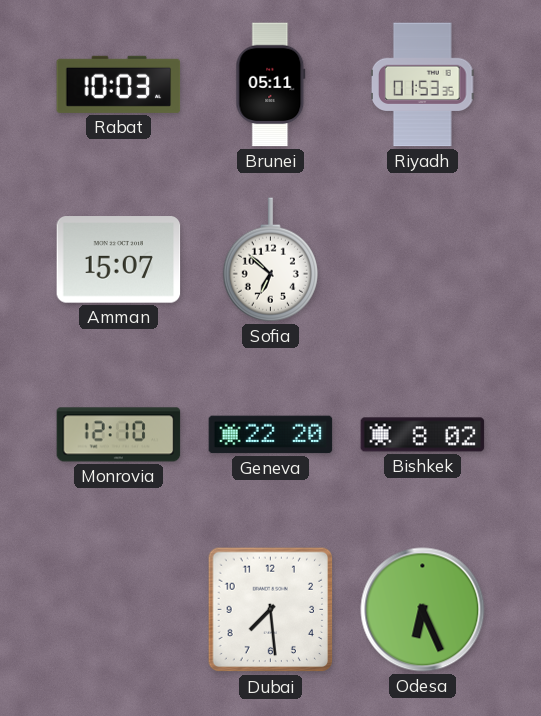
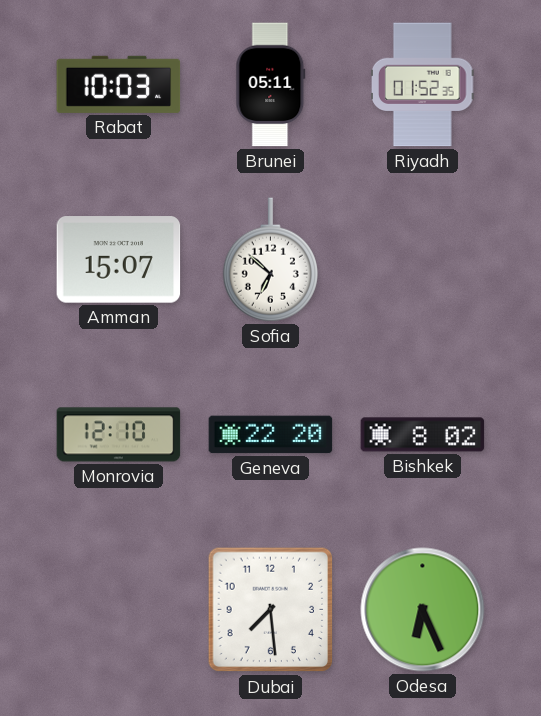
Riyadh: 01:53 -> 01:52
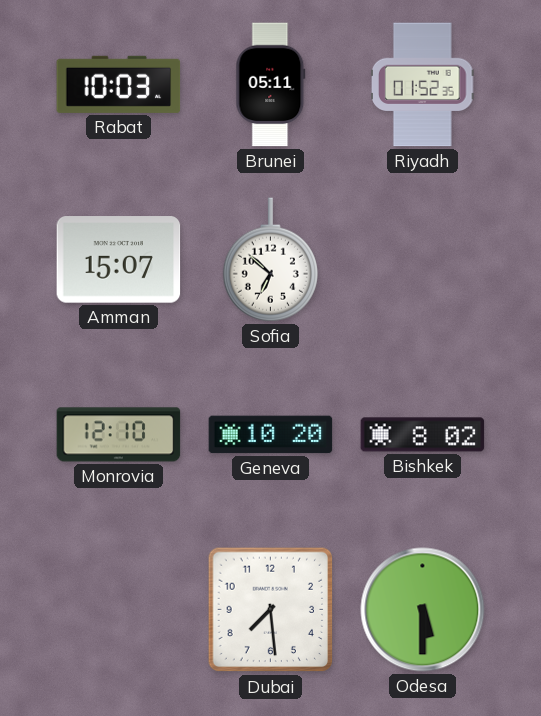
Geneva: 22:20 -> 10:20
Odesa: 6:26 -> 5:30
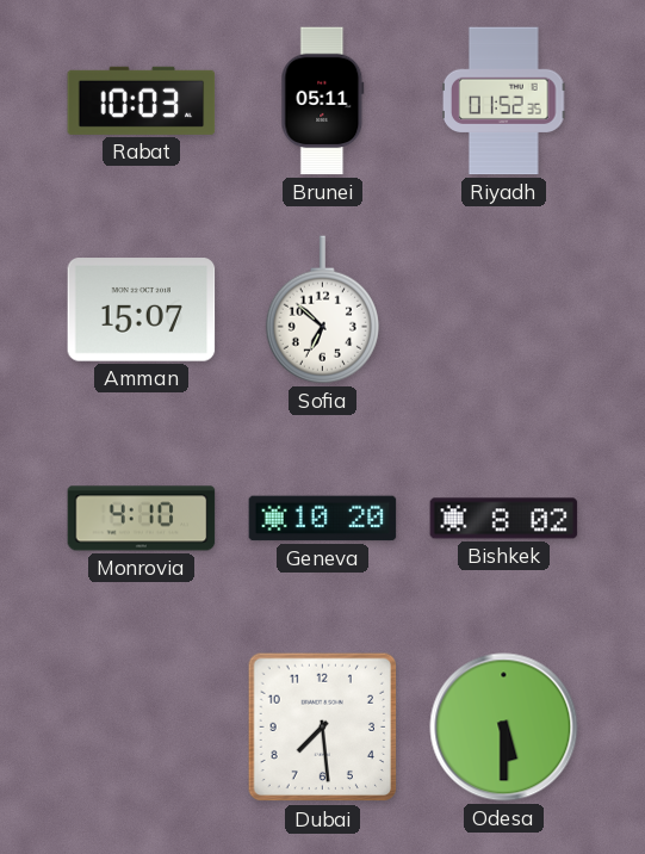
Monrovia: 12:10 -> 4:10
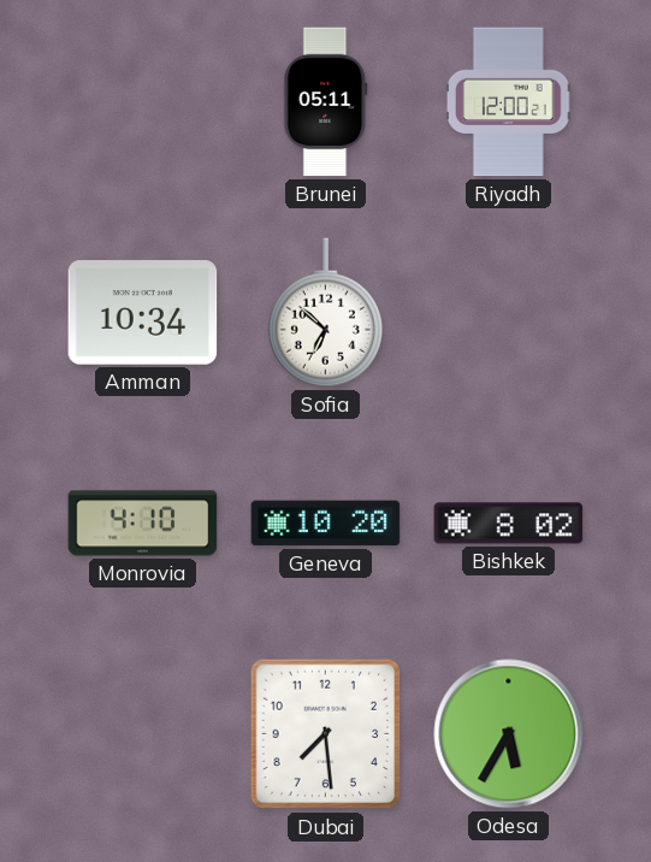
Rabat: 10:03 -> none
Riyadh: 01:52 -> 12:00
Amman: 15:07 -> 10:34
Odesa: 5:30 -> 5:35
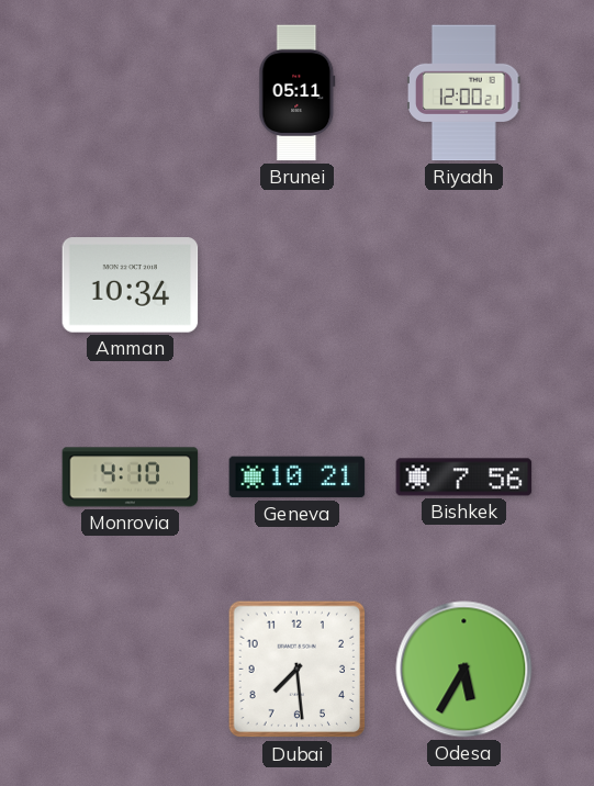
Sofia: 6:52 -> none
Geneva: 10:20 -> 10:21
Bishkek: 8:02 -> 7:56
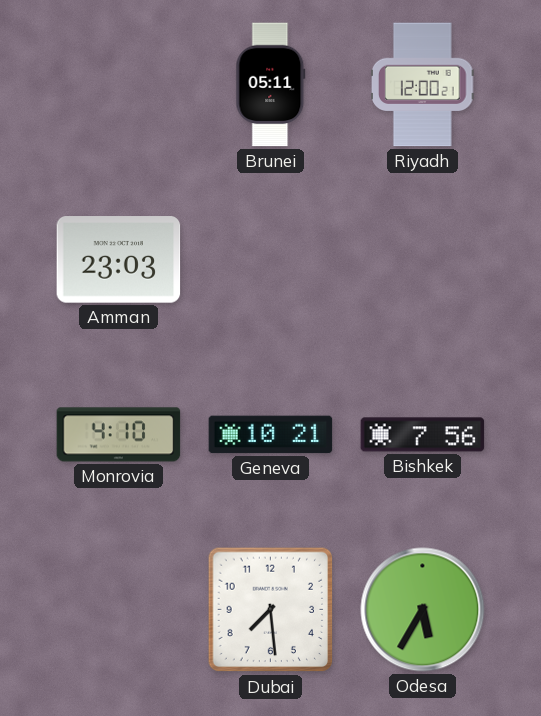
Amman: 10:34 -> 23:03
